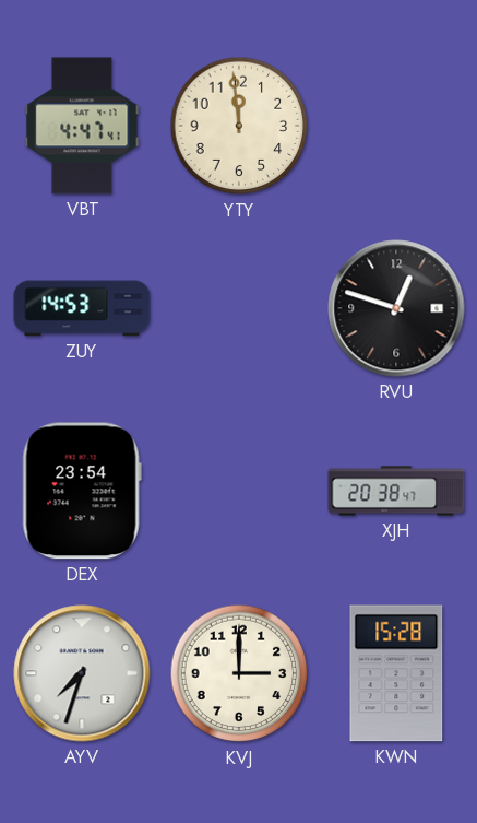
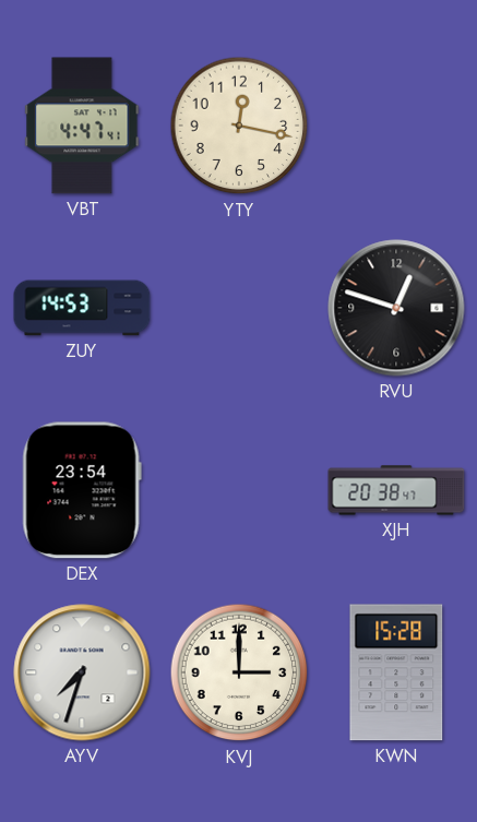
YTY: 11:59 -> 12:17
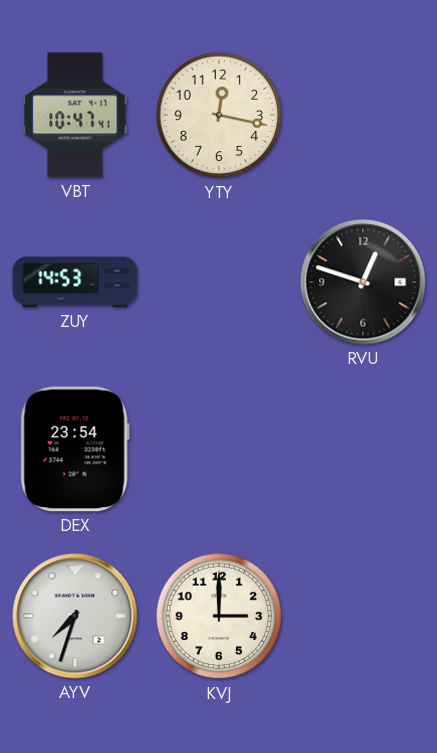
VBT: 4:47 -> 10:47
XJH: 20:38 -> none
KWN: 15:28 -> none
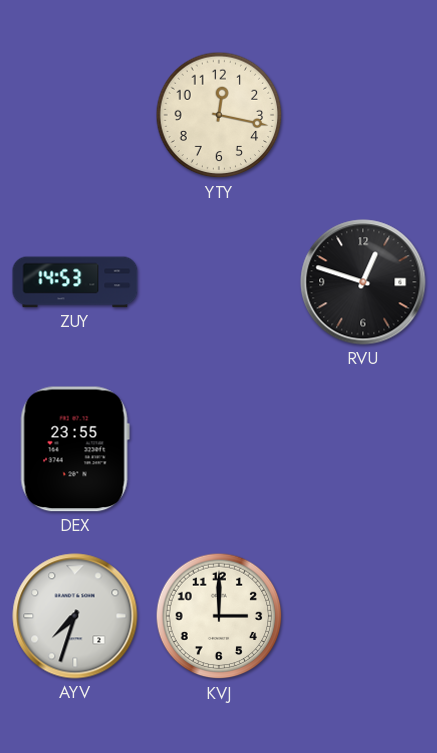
VBT: 10:47 -> none
DEX: 23:54 -> 23:55
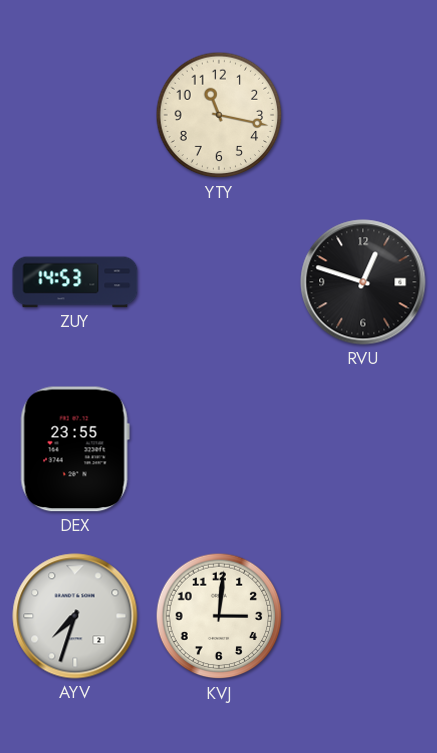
YTY: 12:17 -> 11:17
KVJ: 3:00 -> 3:01
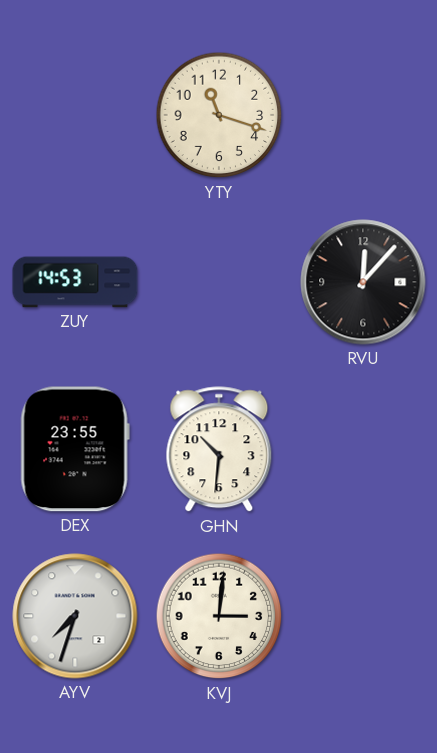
YTY: 11:17 -> 11:18
RVU: 12:48 -> 12:07
GHN: none -> 10:31
